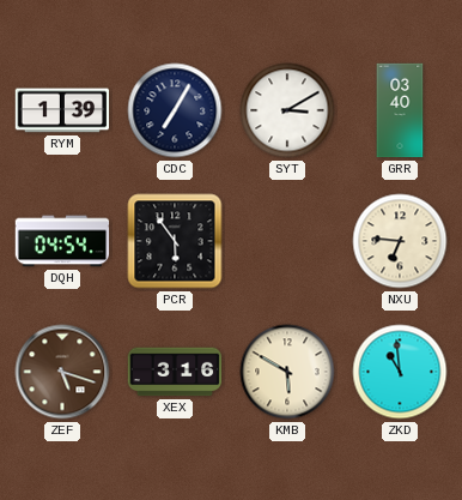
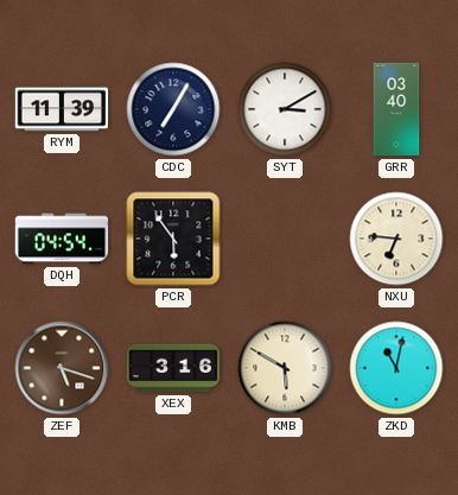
RYM: 1:39 -> 11:39
ZKD: 10:59 -> 11:02
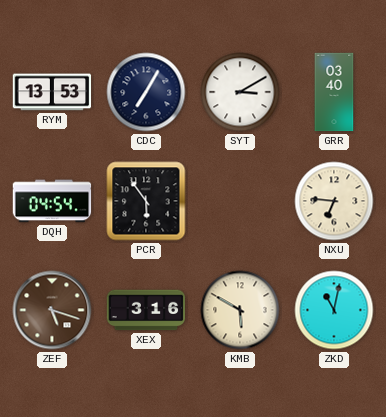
RYM: 11:39 -> 13:53
